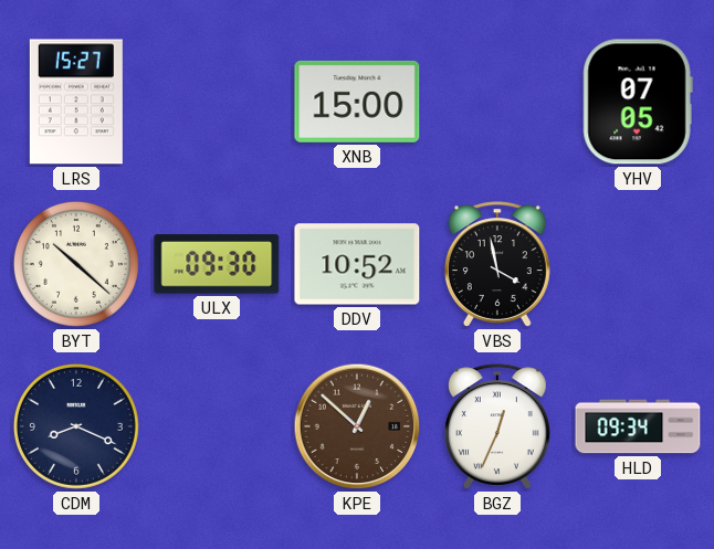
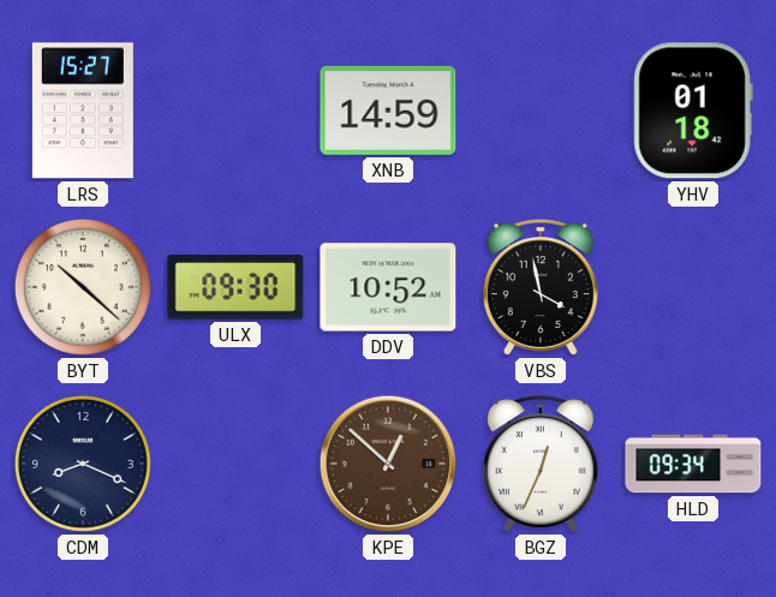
XNB: 15:00 -> 14:59
YHV: 07:05 -> 01:18
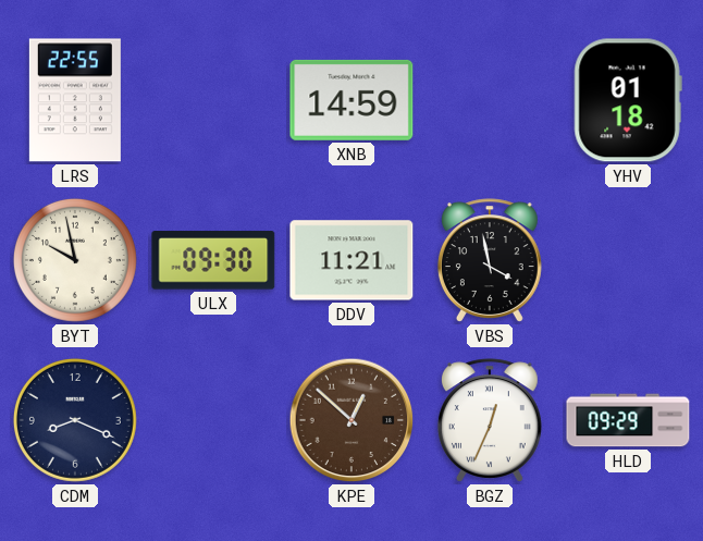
LRS: 15:27 -> 22:55
BYT: 10:22 -> 9:58
DDV: 10:52 -> 11:21
HLD: 09:34 -> 09:29
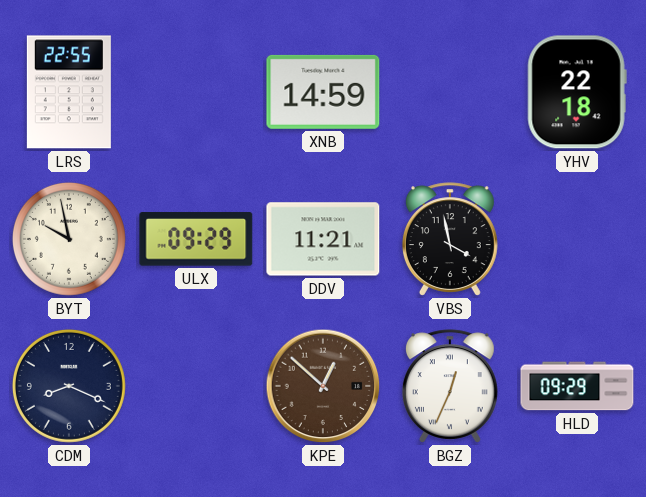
YHV: 01:18 -> 22:18
ULX: 09:30 -> 09:29
